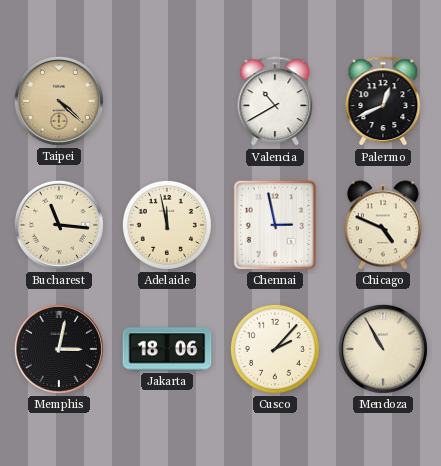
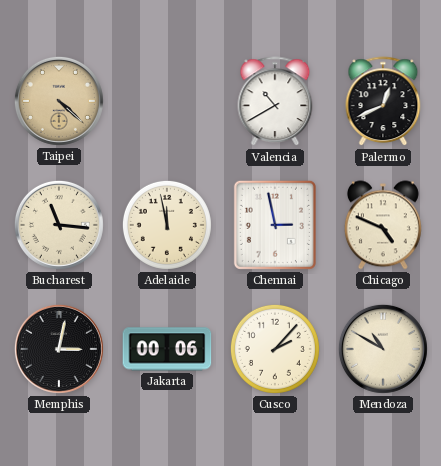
Jakarta: 18:06 -> 00:06
Mendoza: 10:55 -> 10:50
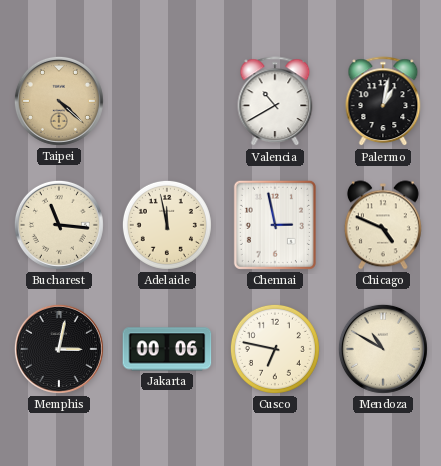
Palermo: 12:41 -> 1:02
Cusco: 2:07 -> 6:47
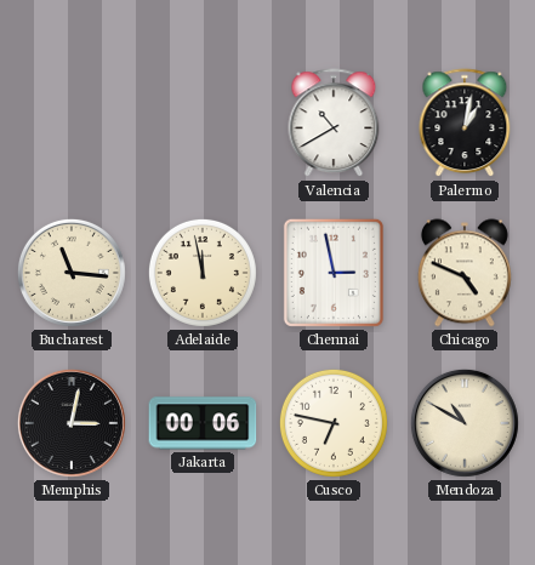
Taipei: 4:22 -> none
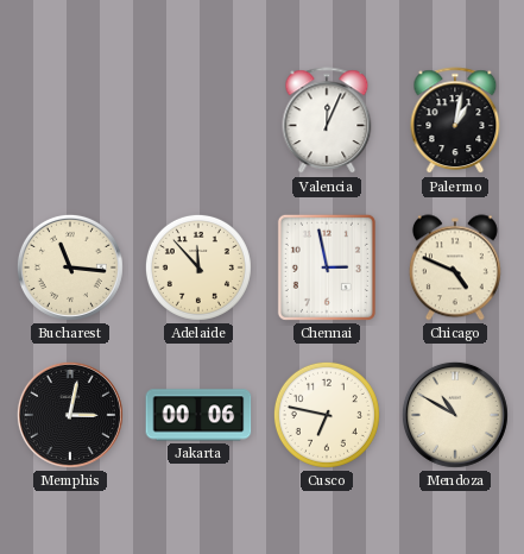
Valencia: 10:40 -> 12:04
Adelaide: 11:58 -> 11:53
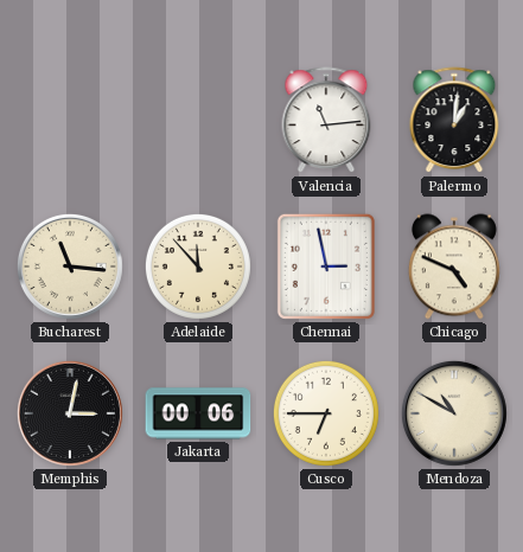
Valencia: 12:04 -> 11:14
Palermo: 1:02 -> 1:01
Cusco: 6:47 -> 6:45
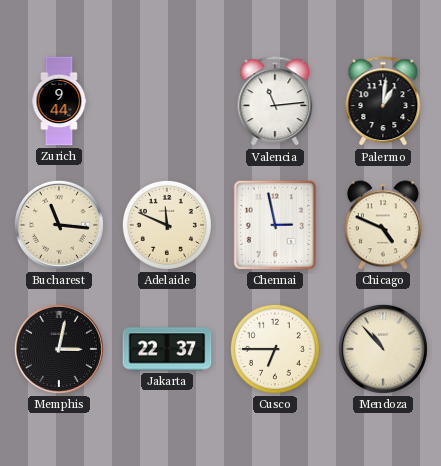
Zurich: none -> 9:44
Adelaide: 11:53 -> 11:49
Jakarta: 00:06 -> 22:37
Mendoza: 10:50 -> 10:53
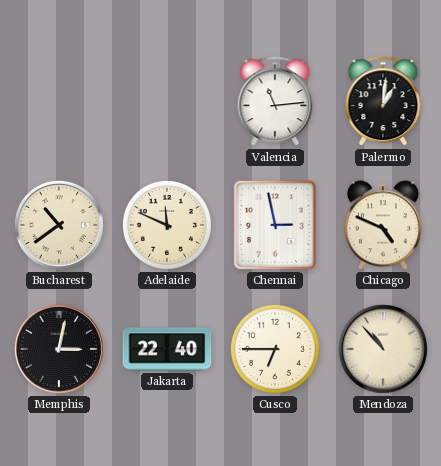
Zurich: 9:44 -> none
Bucharest: 11:16 -> 10:39
Jakarta: 22:37 -> 22:40
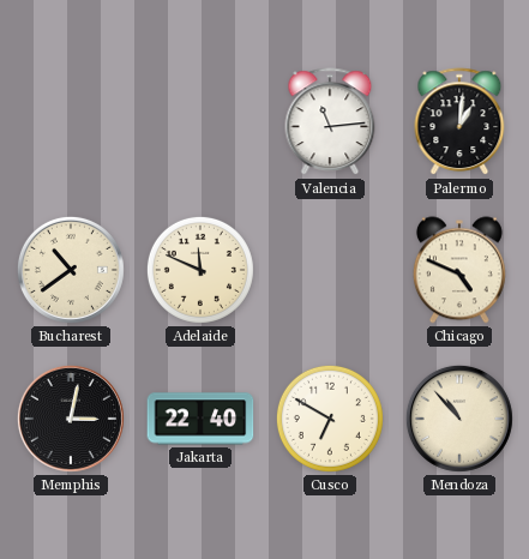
Chennai: 2:58 -> none
Cusco: 6:45 -> 6:50
